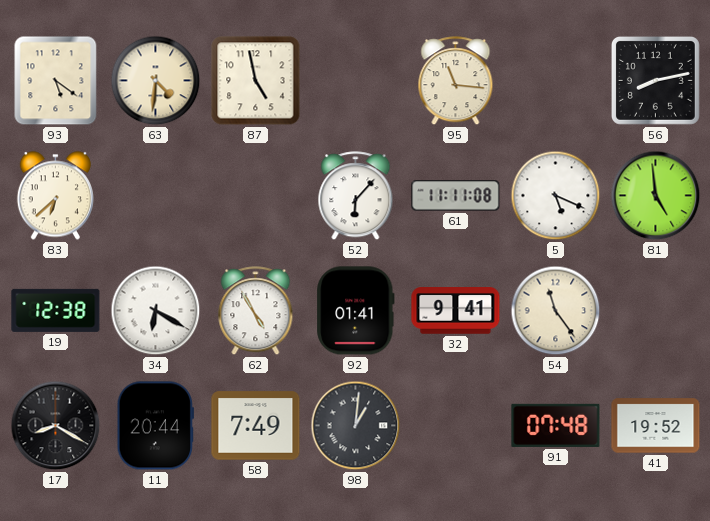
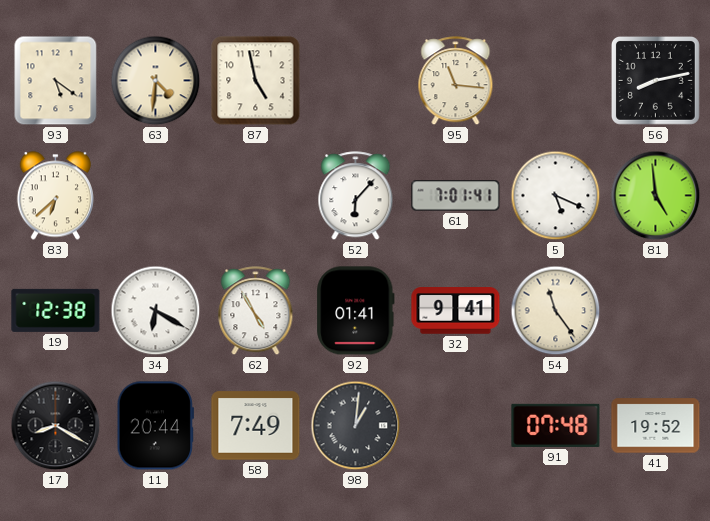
61: 11:11 -> 7:01
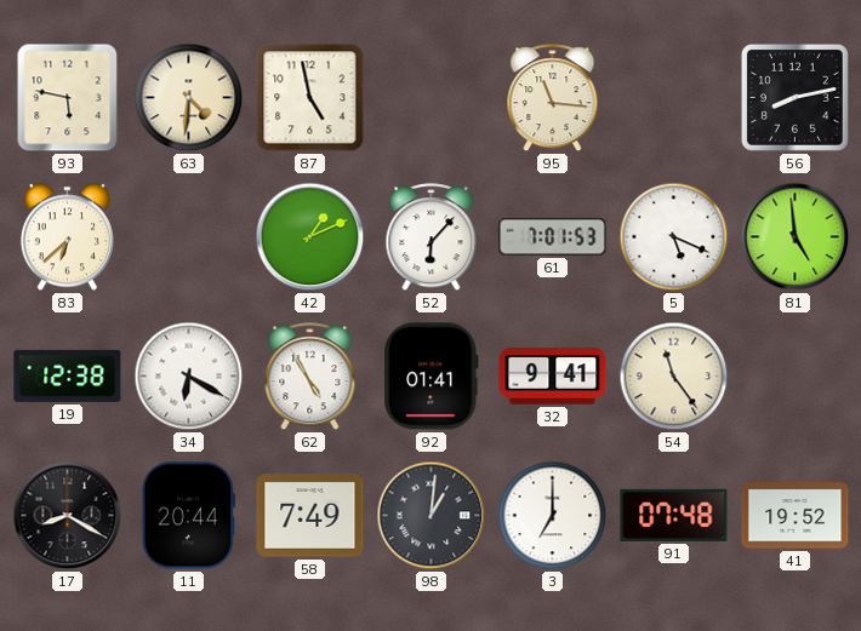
93: 5:21 -> 5:47
42: none -> 1:11
61: 7:01:41 -> 7:01:53
3: none -> 7:00
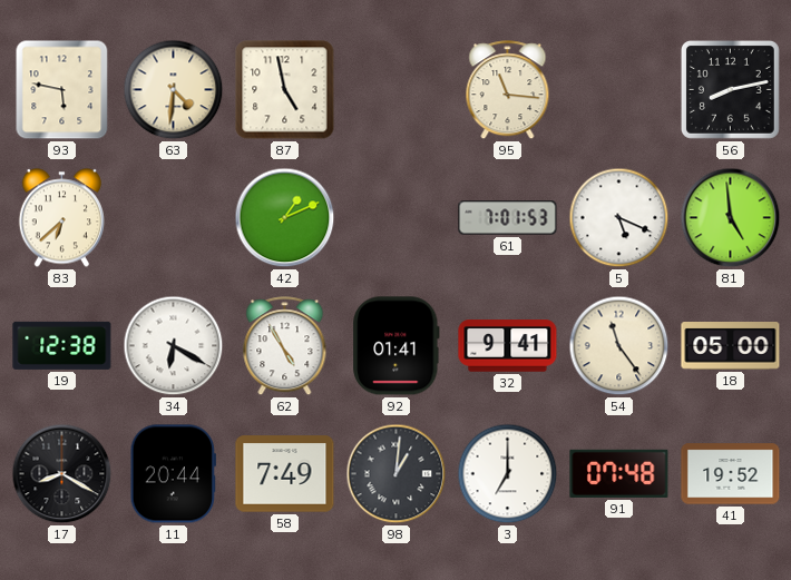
52: 6:07 -> none
18: none -> 05:00
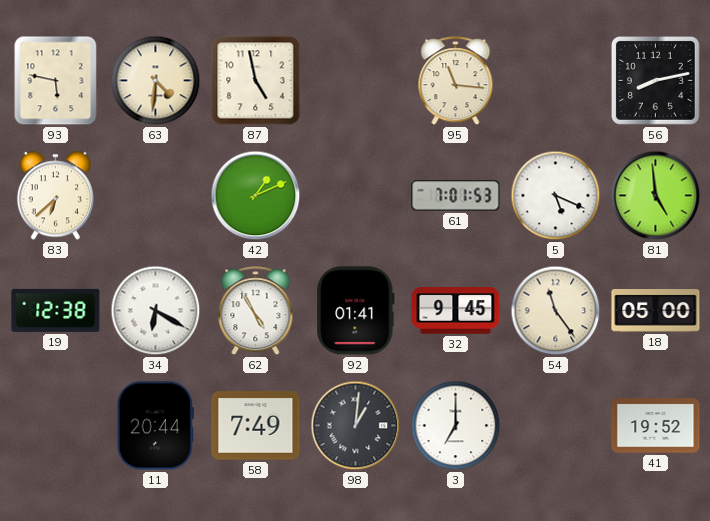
32: 9:41 -> 9:45
17: 8:20 -> none
91: 07:48 -> none
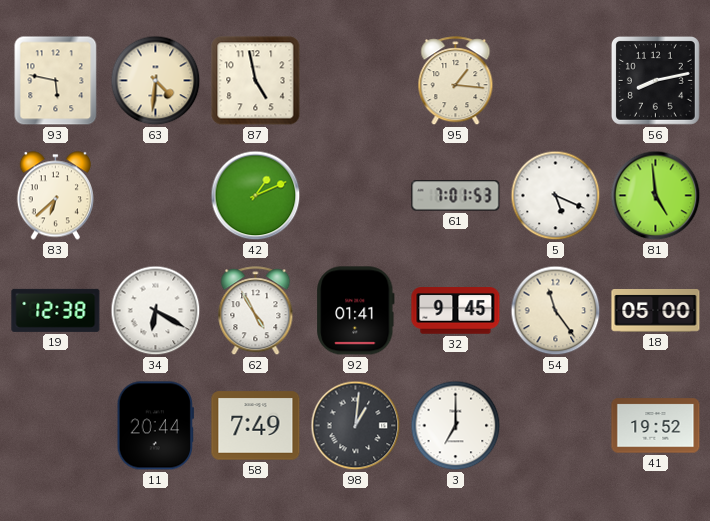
95: 11:16 -> 1:16
